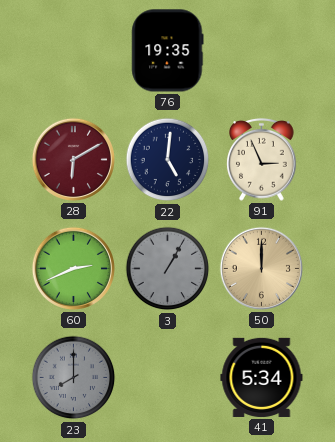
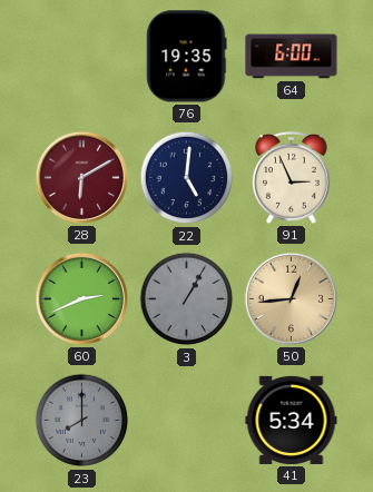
64: none -> 6:00
50: 12:00 -> 12:44
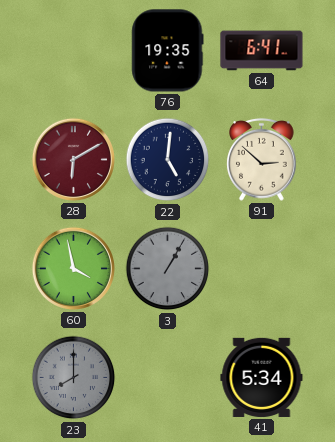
64: 6:00 -> 6:41
91: 2:56 -> 2:52
60: 2:41 -> 3:58
50: 12:44 -> none
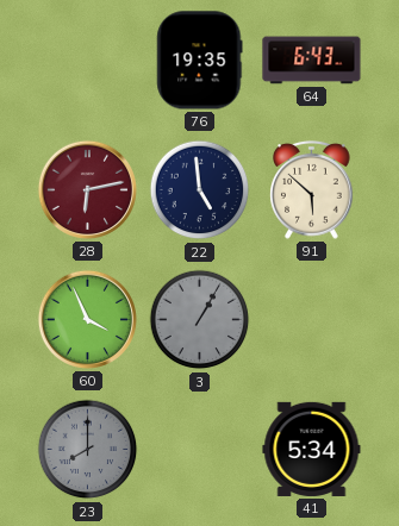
64: 6:41 -> 6:43
28: 6:10 -> 6:13
22: 5:01 -> 4:59
91: 2:52 -> 5:52
60: 3:58 -> 3:56
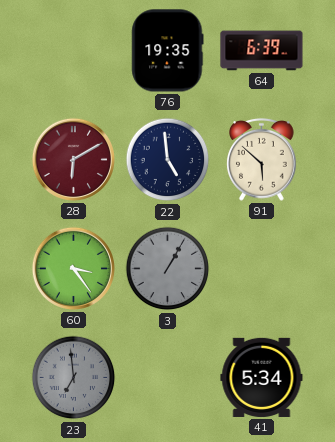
64: 6:43 -> 6:39
28: 6:13 -> 6:10
60: 3:56 -> 3:24
23: 8:00 -> 6:59
